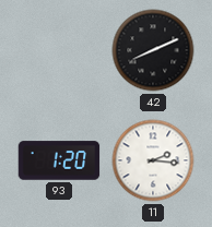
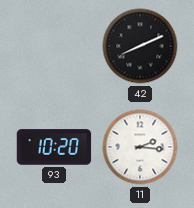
93: 1:20 -> 10:20
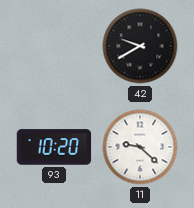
42: 8:11 -> 9:40
11: 2:16 -> 9:22
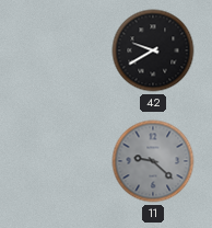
93: 10:20 -> none
11 dial: white -> grey
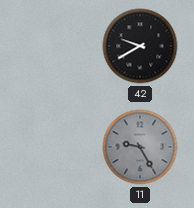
11: 9:22 -> 9:25
